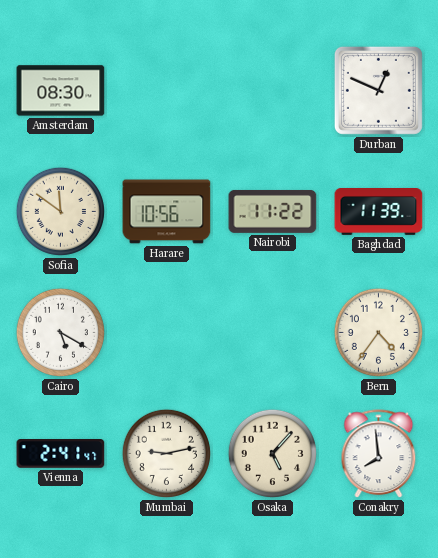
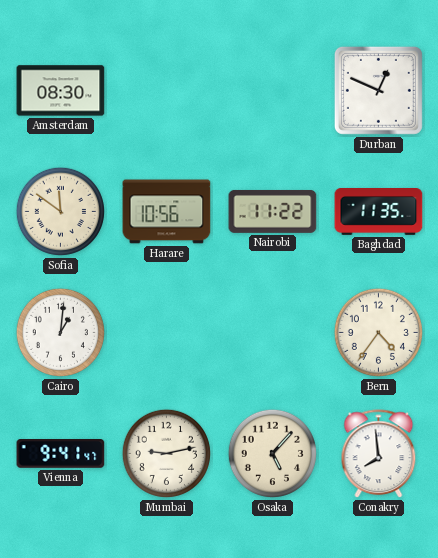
Baghdad: 11:39 -> 11:35
Cairo: 5:20 -> 1:01
Vienna: 2:41 -> 9:41
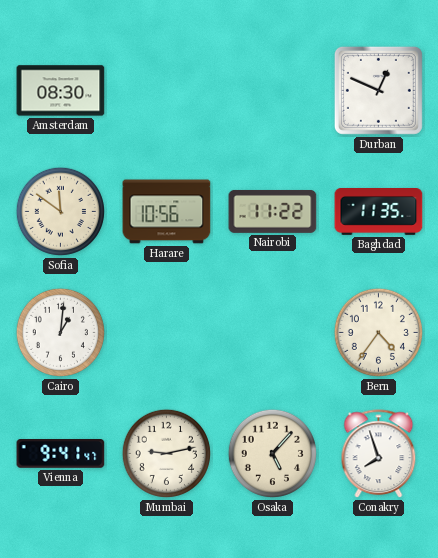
Conakry: 7:59 -> 7:57
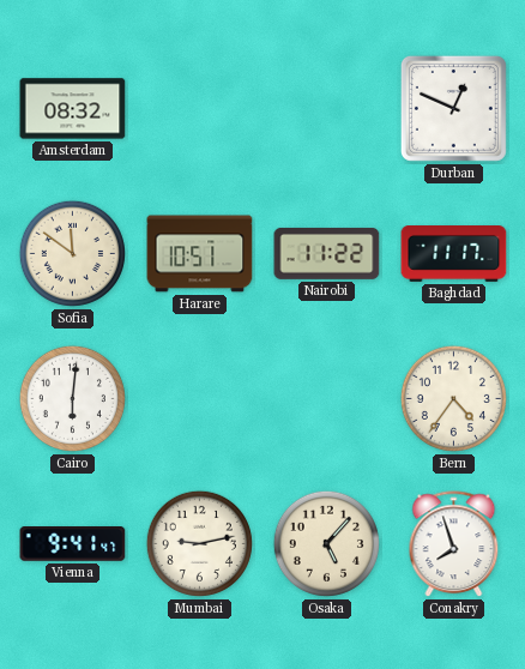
Amsterdam: 08:30 -> 08:32
Harare: 10:56 -> 10:51
Baghdad: 11:35 -> 11:17
Cairo: 1:01 -> 6:01
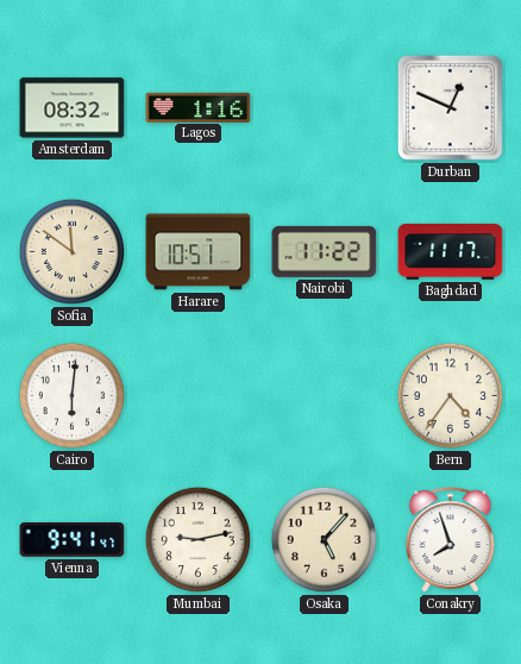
Lagos: none -> 1:16
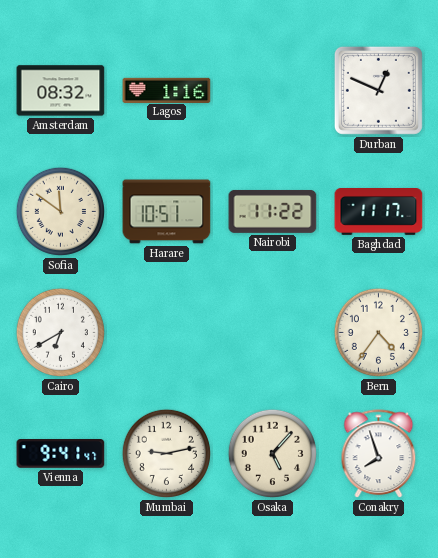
Cairo: 6:01 -> 6:40
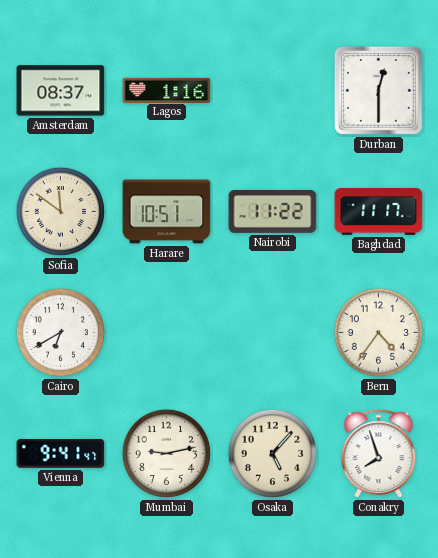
Amsterdam: 08:32 -> 08:37
Durban: 12:49 -> 12:30
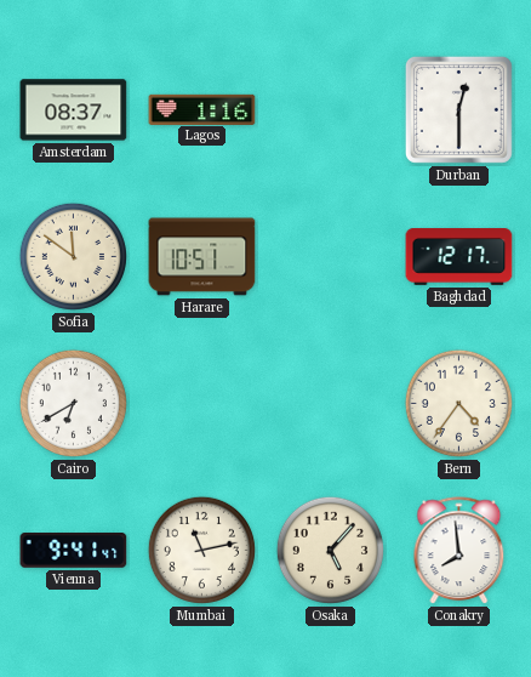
Nairobi: 11:22 -> none
Baghdad: 11:17 -> 12:17
Mumbai: 9:13 -> 11:13
Conakry: 7:57 -> 7:59
